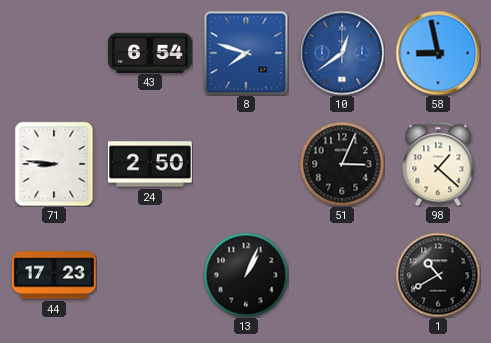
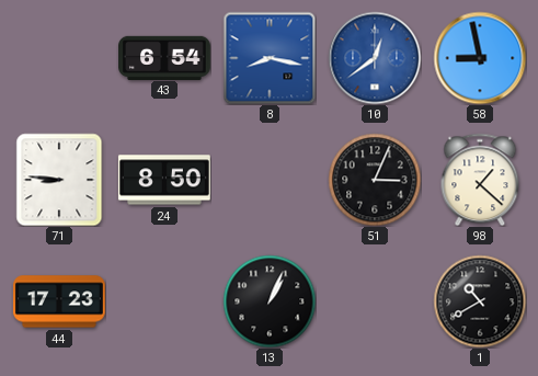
8: 7:48 -> 8:17
24: 2:50 -> 8:50
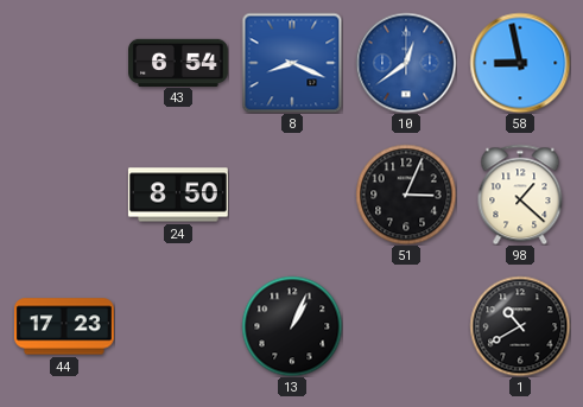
8: 8:17 -> 8:19
71: 8:46 -> none
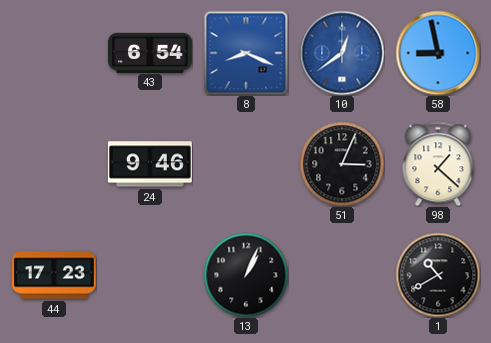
24: 8:50 -> 9:46
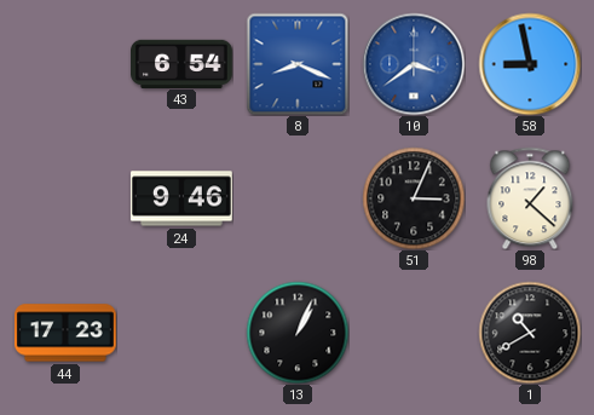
10: 12:39 -> 3:39
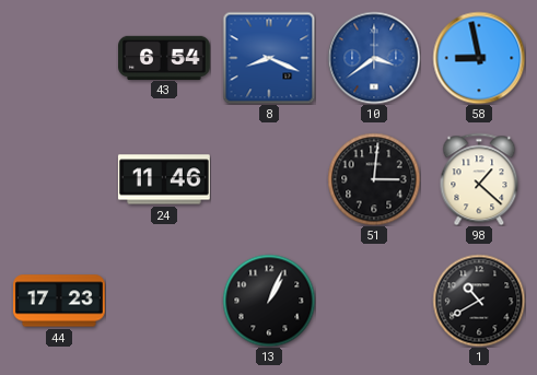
24: 9:46 -> 11:46
51: 3:04 -> 3:01
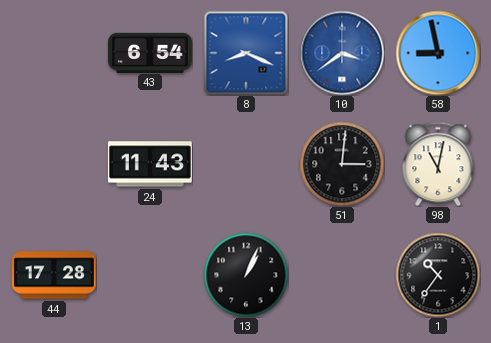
24: 11:46 -> 11:43
98: 1:22 -> 11:02
44: 17:23 -> 17:28
1: 10:40 -> 10:36
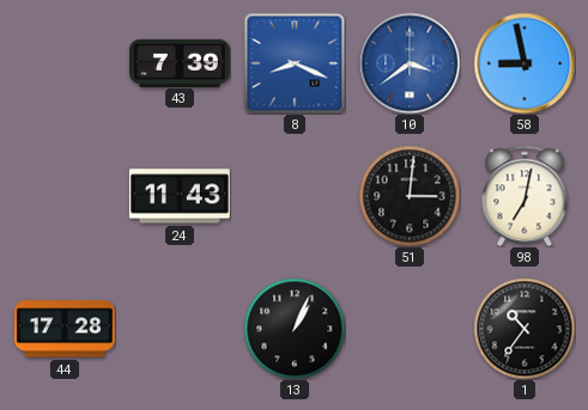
43: 6:54 -> 7:39
98: 11:02 -> 7:02
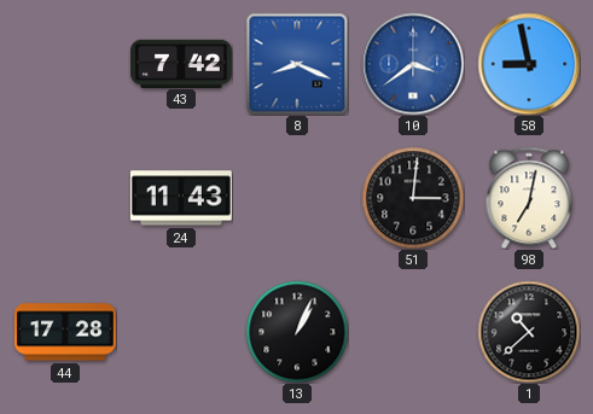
43: 7:39 -> 7:42
1: 10:36 -> 10:38
